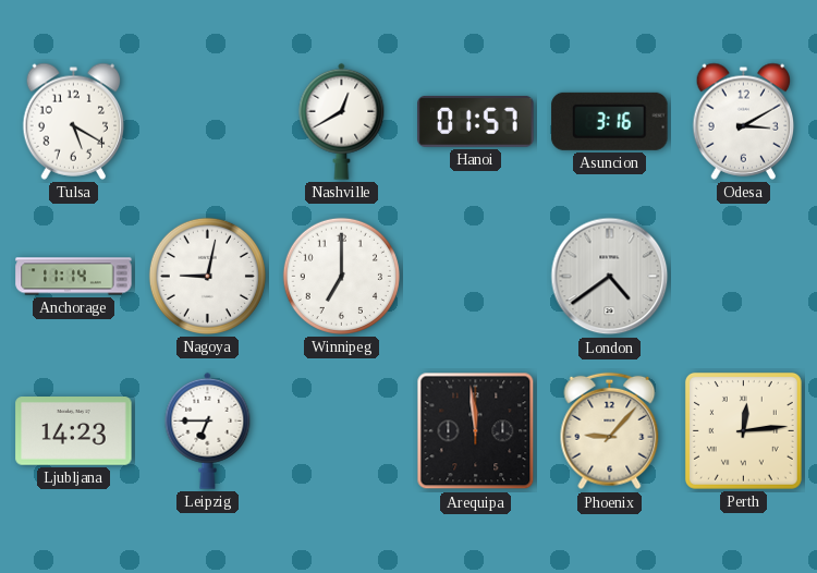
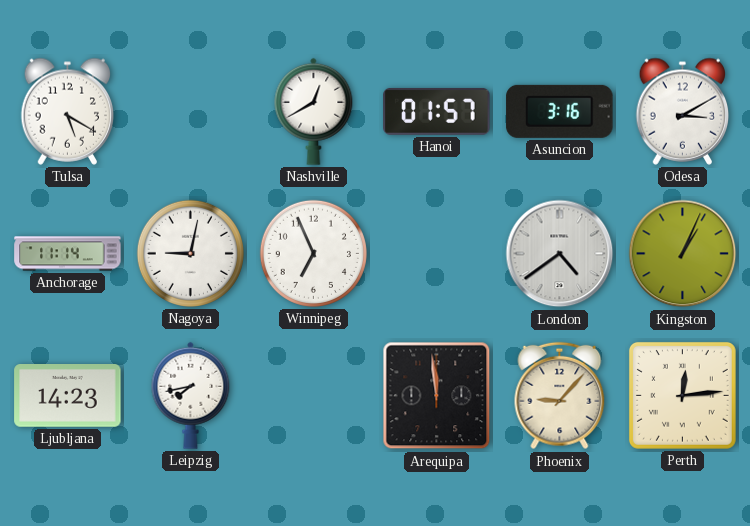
Winnipeg: 7:00 -> 6:56
Kingston: none -> 1:04
Leipzig: 6:45 -> 7:43
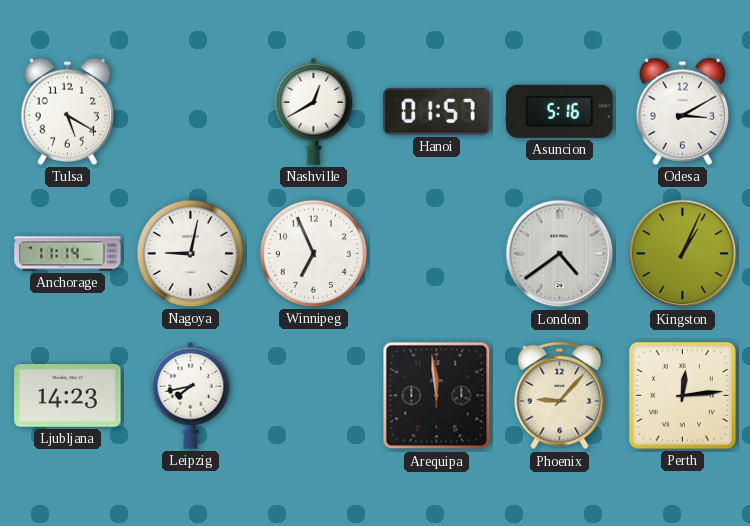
Asuncion: 3:16 -> 5:16
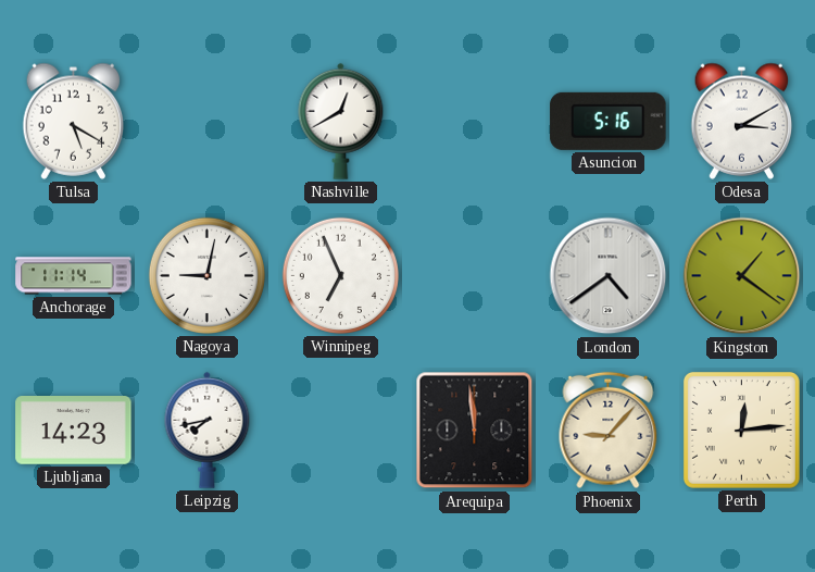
Hanoi: 01:57 -> none
Kingston: 1:04 -> 1:21
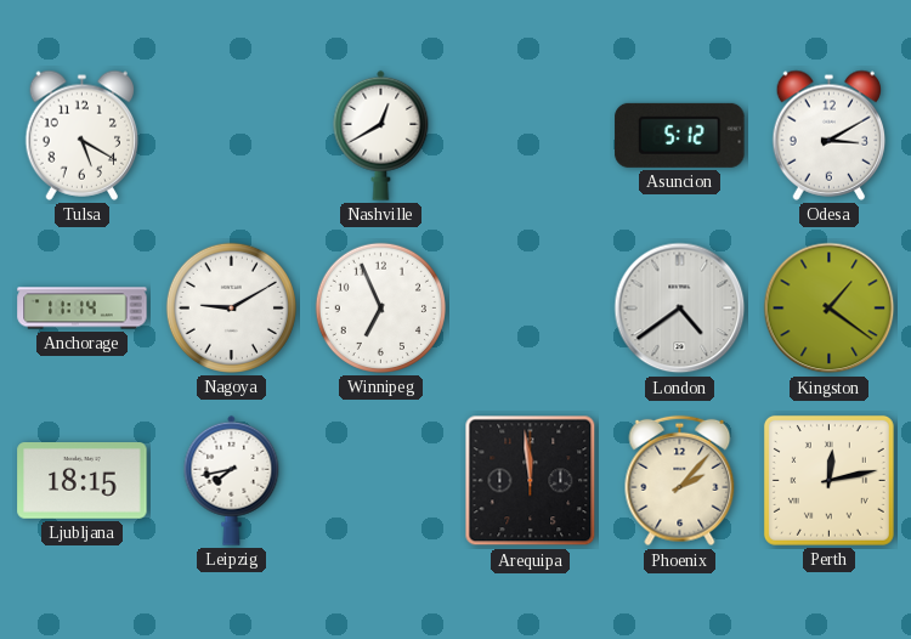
Asuncion: 5:16 -> 5:12
Nagoya: 9:02 -> 9:10
Ljubljana: 14:23 -> 18:15
Phoenix: 9:07 -> 2:07
Perth: 12:14 -> 12:13
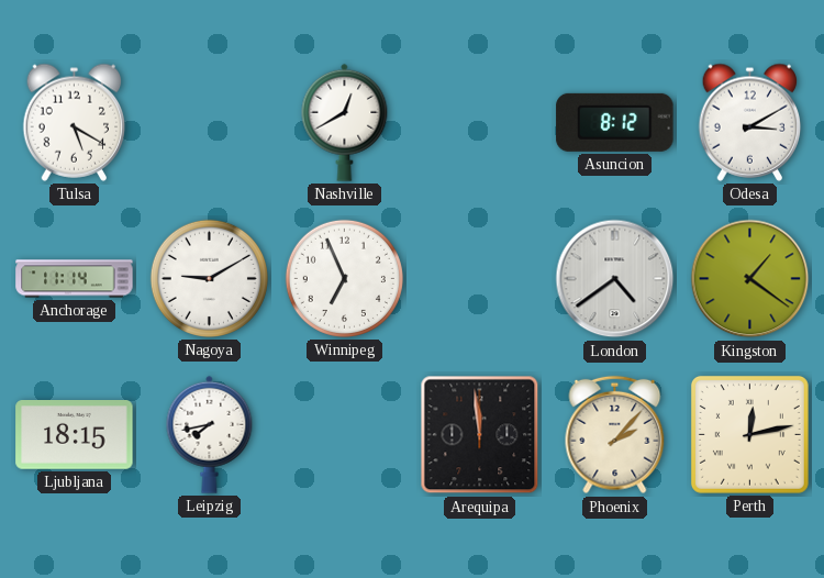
Asuncion: 5:12 -> 8:12
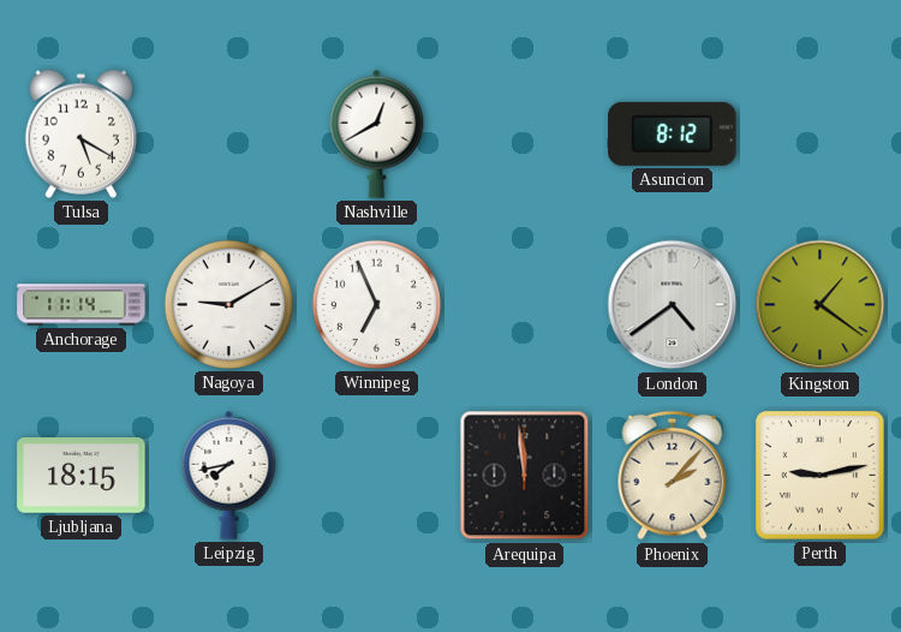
Odesa: 3:10 -> none
Perth: 12:13 -> 9:13
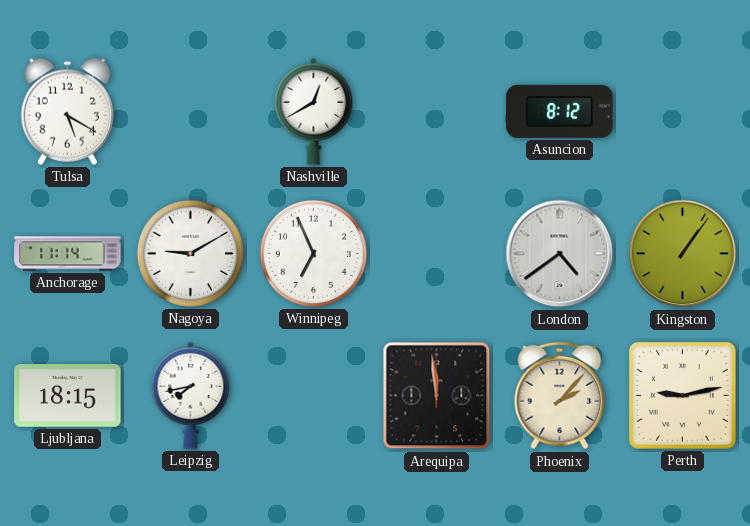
Kingston: 1:21 -> 1:06
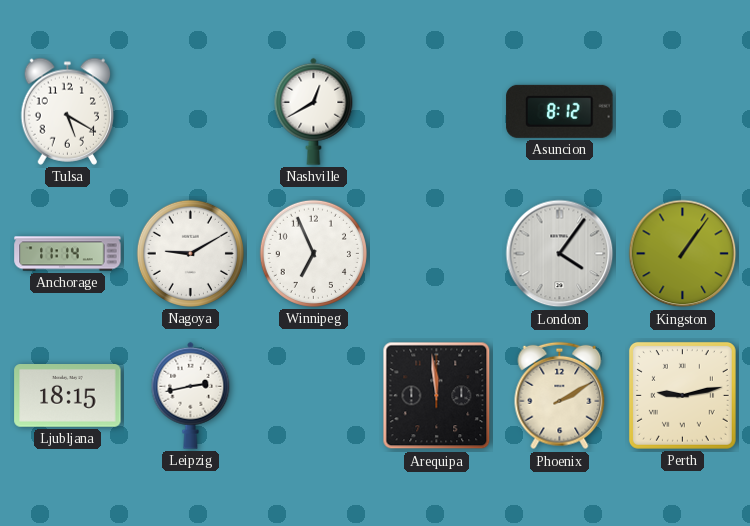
London: 4:39 -> 4:06
Leipzig: 7:43 -> 2:43
Phoenix: 2:07 -> 2:10
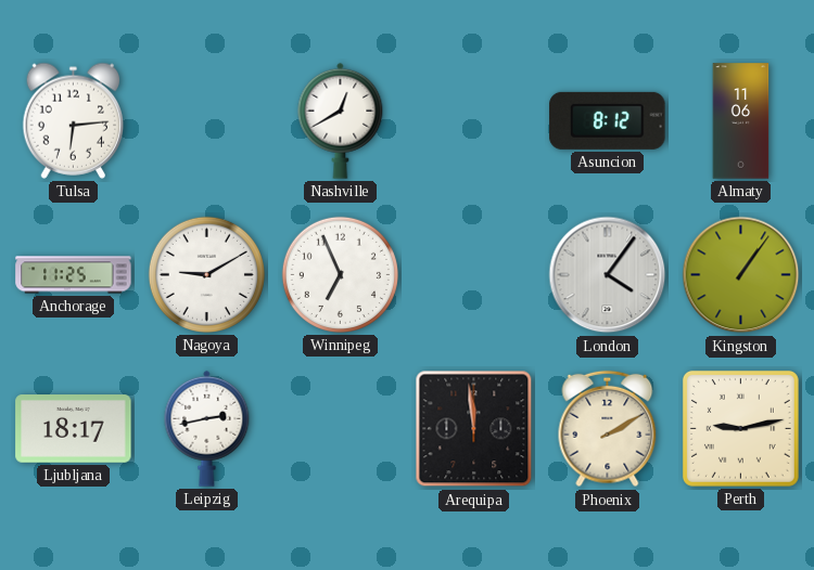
Tulsa: 5:20 -> 6:14
Almaty: none -> 11:06
Anchorage: 11:14 -> 11:25
Ljubljana: 18:15 -> 18:17
